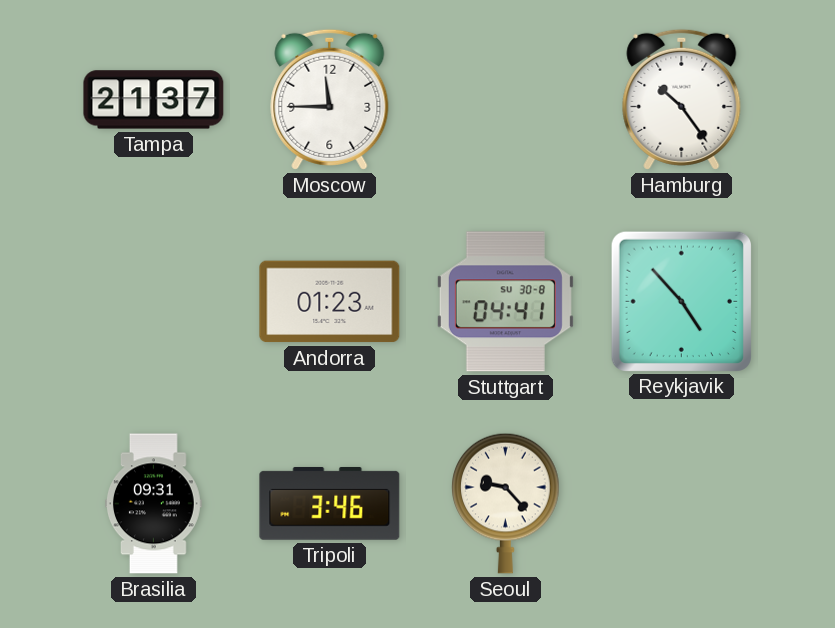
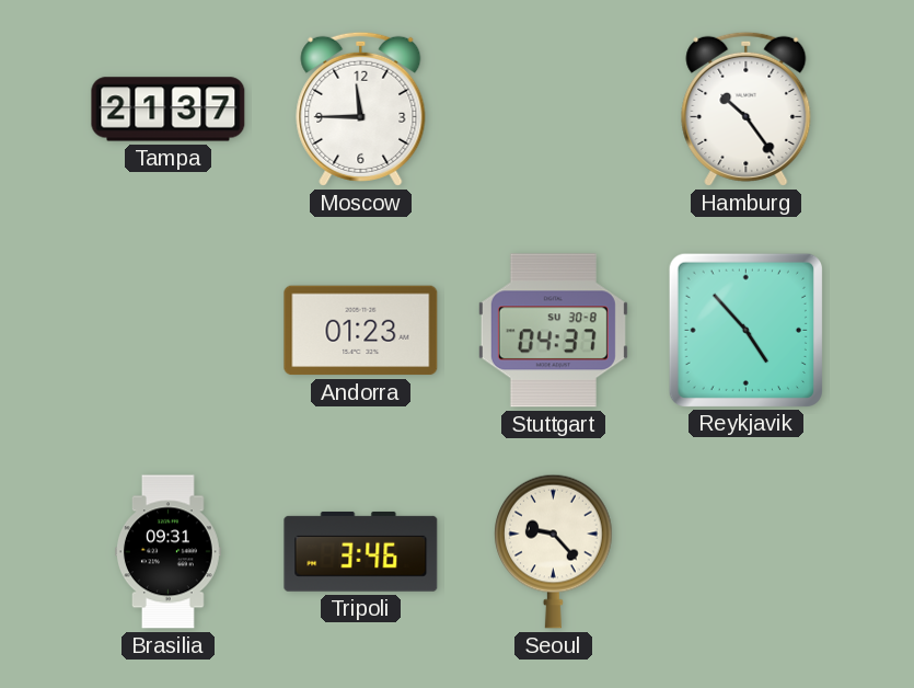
Stuttgart: 04:41 -> 04:37
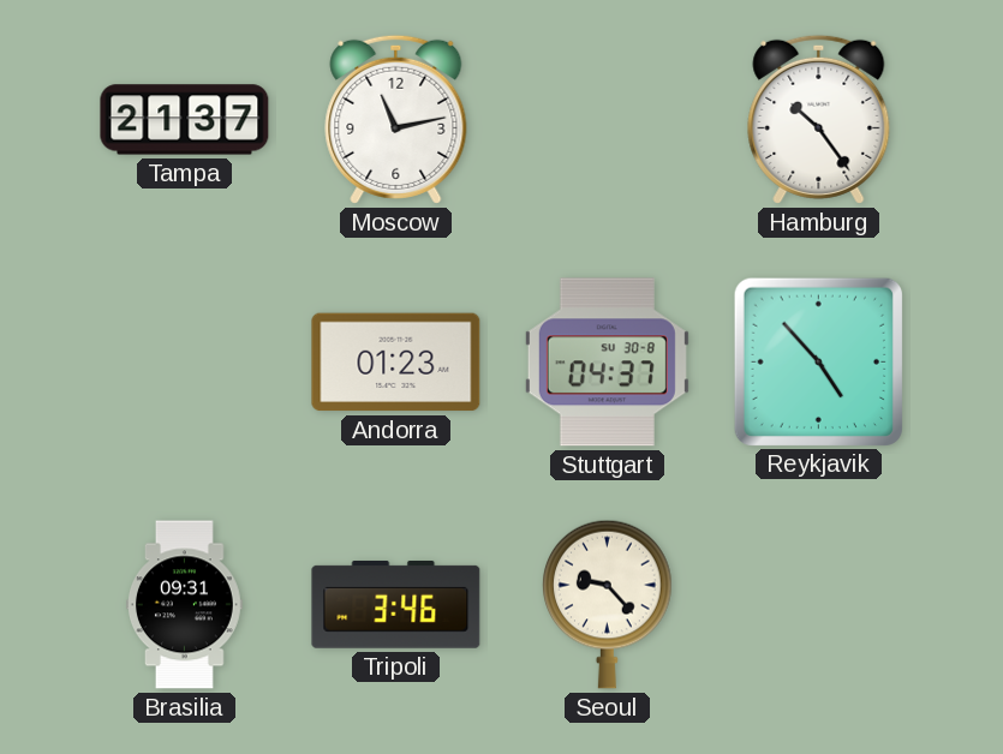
Moscow: 11:45 -> 11:13
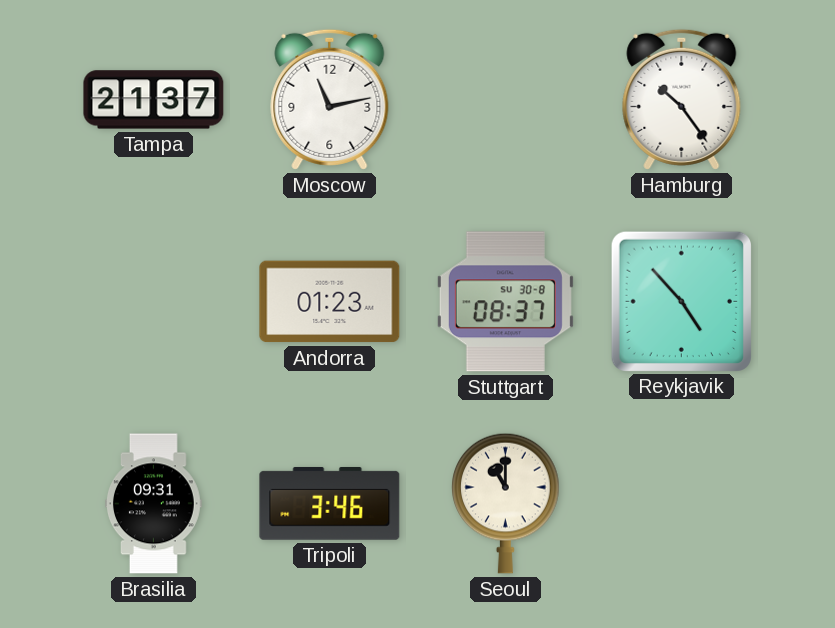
Stuttgart: 04:37 -> 08:37
Seoul: 9:23 -> 11:00
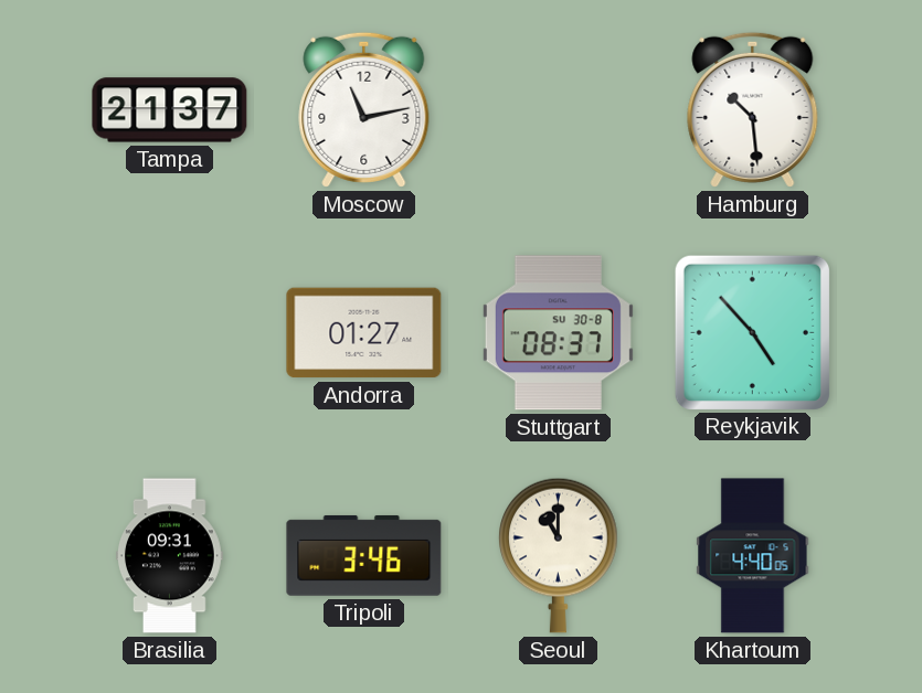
Hamburg: 10:24 -> 10:29
Andorra: 01:23 -> 01:27
Khartoum: none -> 4:40
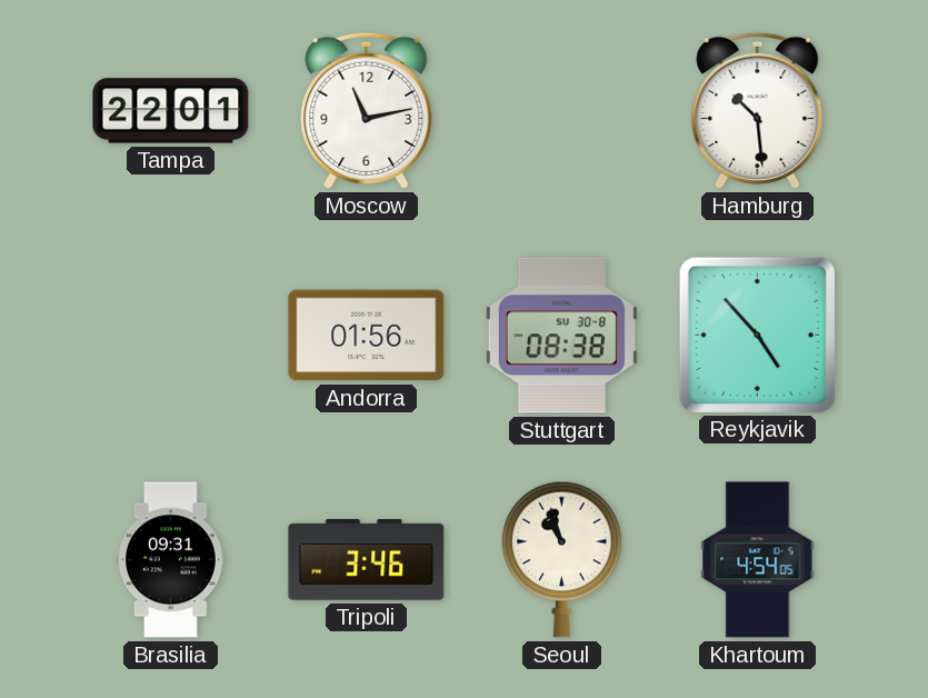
Tampa: 21:37 -> 22:01
Andorra: 01:27 -> 01:56
Stuttgart: 08:37 -> 08:38
Seoul: 11:00 -> 10:57
Khartoum: 4:40 -> 4:54
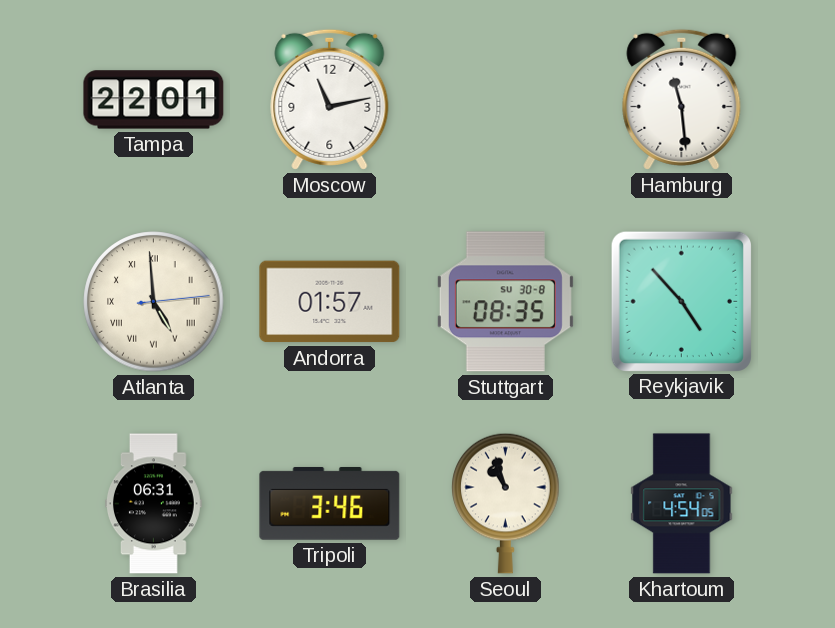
Hamburg: 10:29 -> 11:29
Atlanta: none -> 4:59
Andorra: 01:56 -> 01:57
Stuttgart: 08:38 -> 08:35
Brasilia: 09:31 -> 06:31
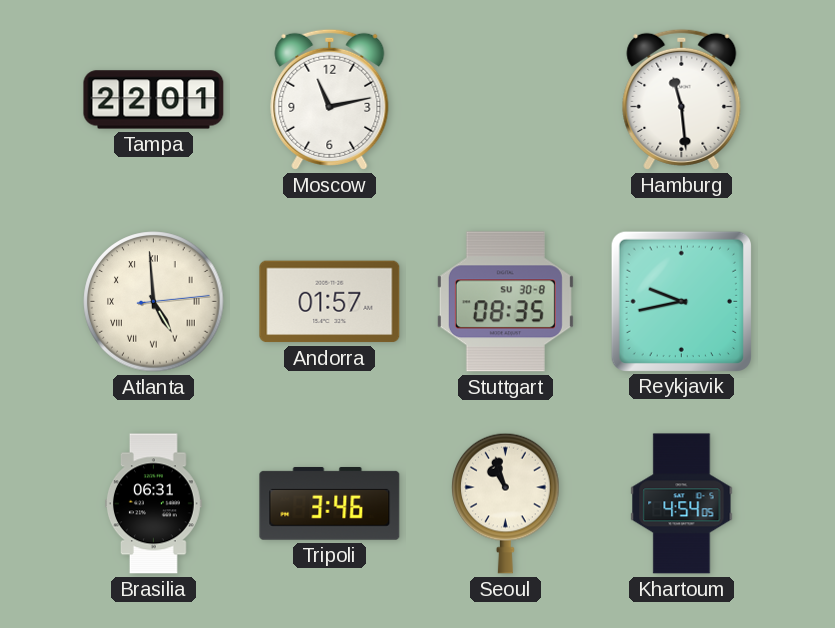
Reykjavik: 4:53 -> 9:43
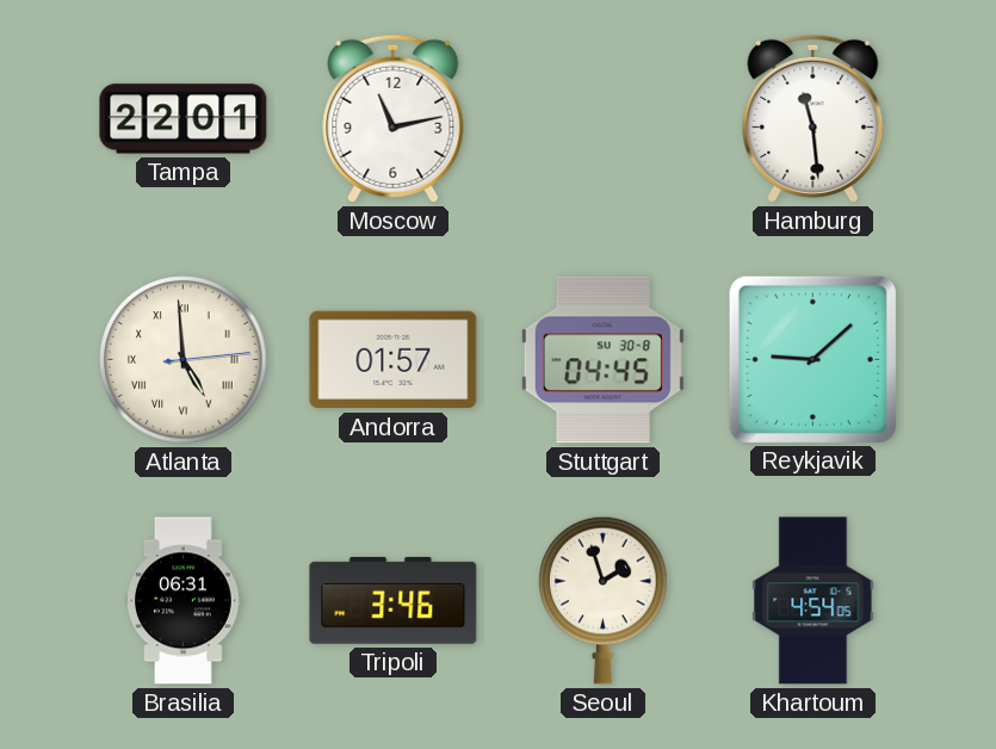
Stuttgart: 08:35 -> 04:45
Reykjavik: 9:43 -> 9:08
Seoul: 10:57 -> 1:57
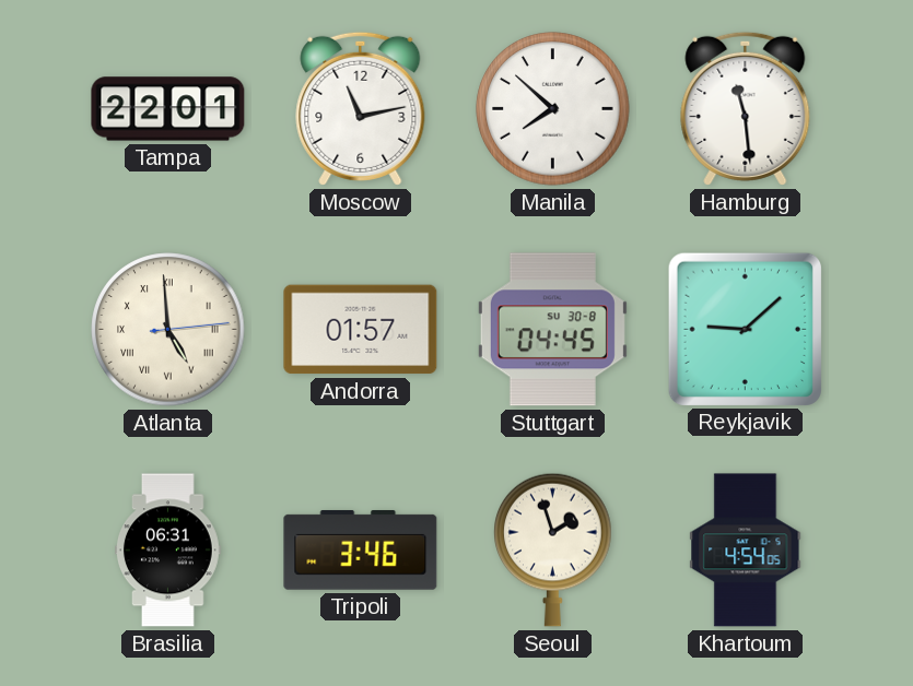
Manila: none -> 7:52
